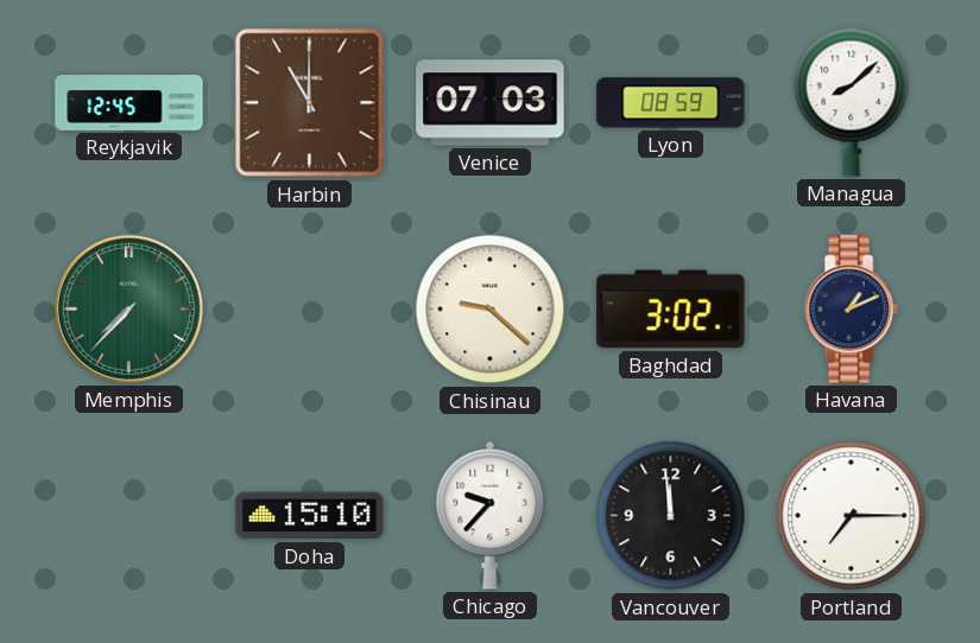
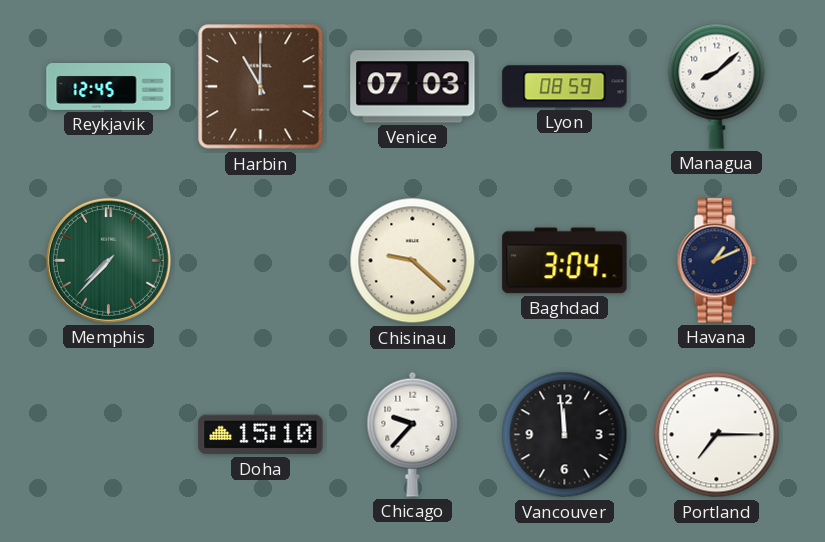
Baghdad: 3:02 -> 3:04
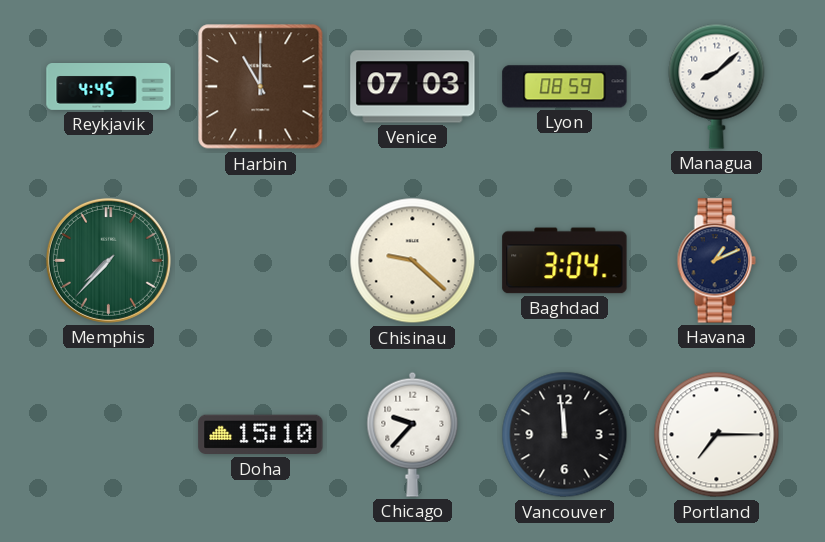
Reykjavik: 12:45 -> 4:45
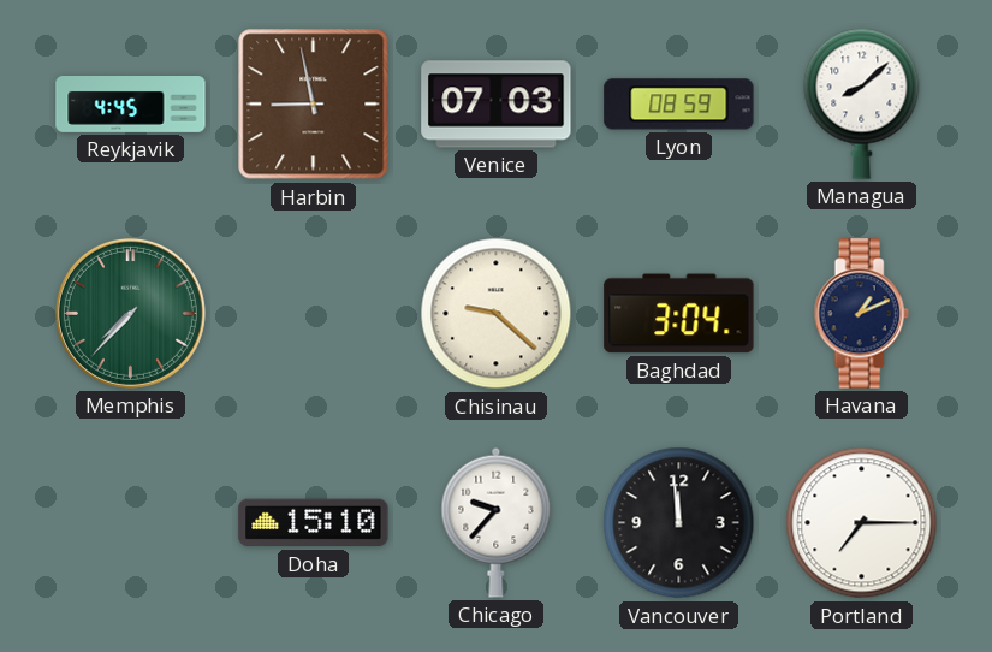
Harbin: 11:00 -> 8:58
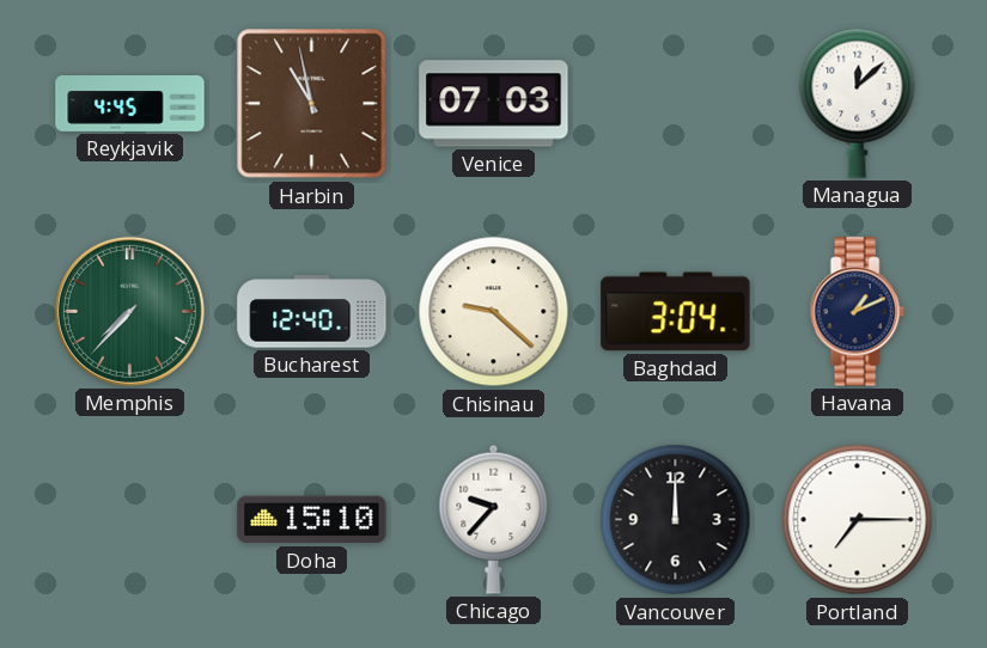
Harbin: 8:58 -> 10:58
Lyon: 08:59 -> none
Managua: 8:08 -> 12:08
Bucharest: none -> 12:40
Vancouver: 11:59 -> 12:00
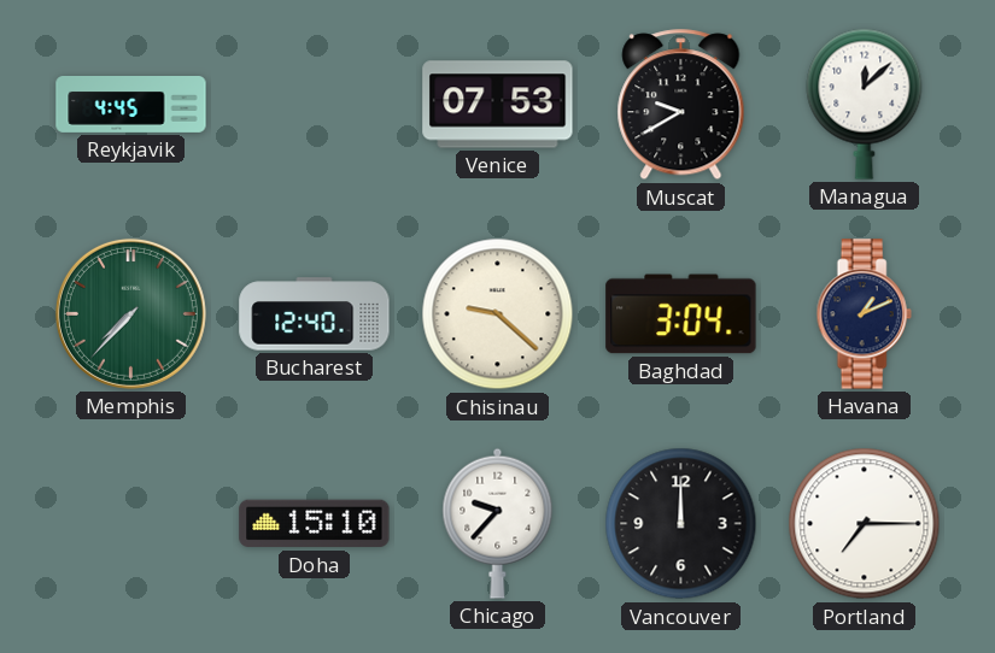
Harbin: 10:58 -> none
Venice: 07:03 -> 07:53
Muscat: none -> 9:40
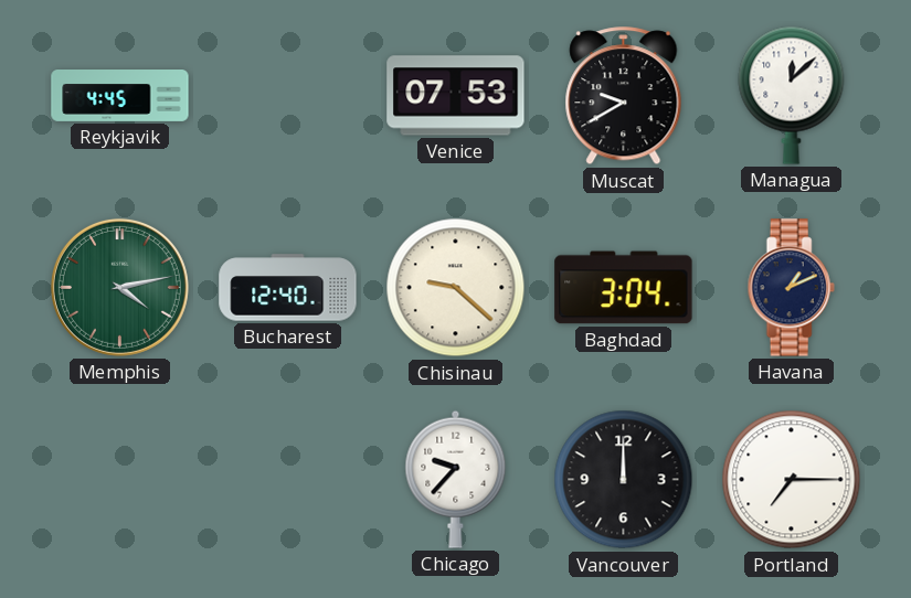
Memphis: 7:37 -> 4:13
Doha: 15:10 -> none
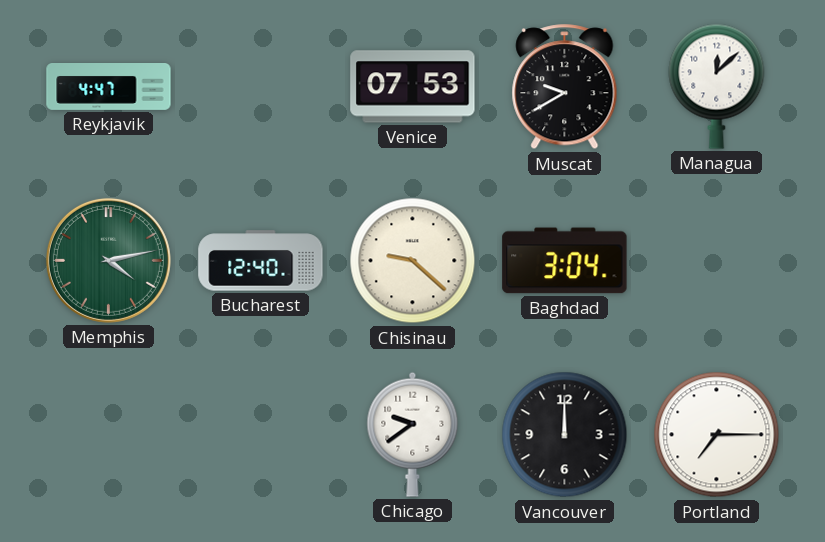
Reykjavik: 4:45 -> 4:47
Havana: 1:11 -> none
Chicago: 9:37 -> 9:39
